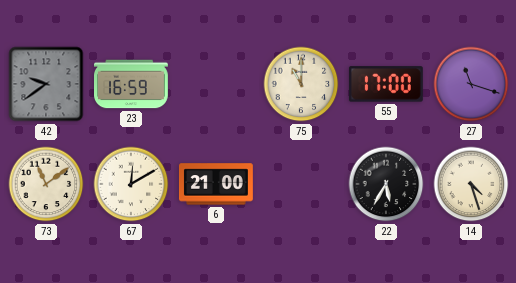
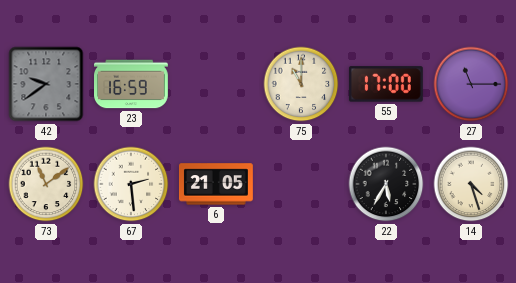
27: 11:18 -> 11:15
67: 12:10 -> 2:29
6: 21:00 -> 21:05
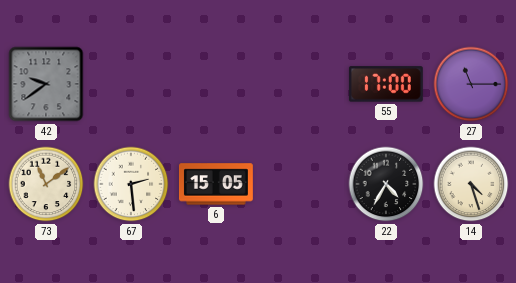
23: 16:59 -> none
75: 11:00 -> none
6: 21:05 -> 15:05
22: 5:35 -> 4:35
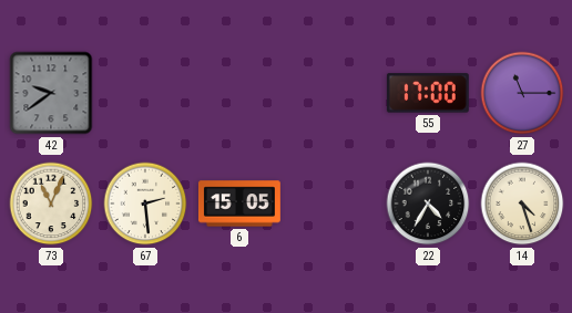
73: 11:09 -> 11:04
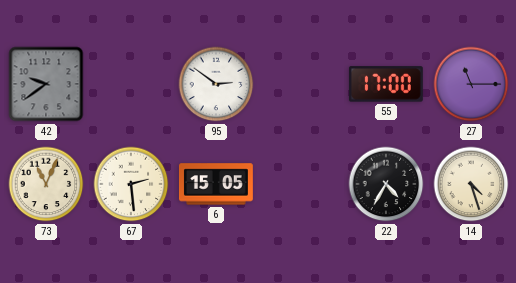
95: none -> 2:51
